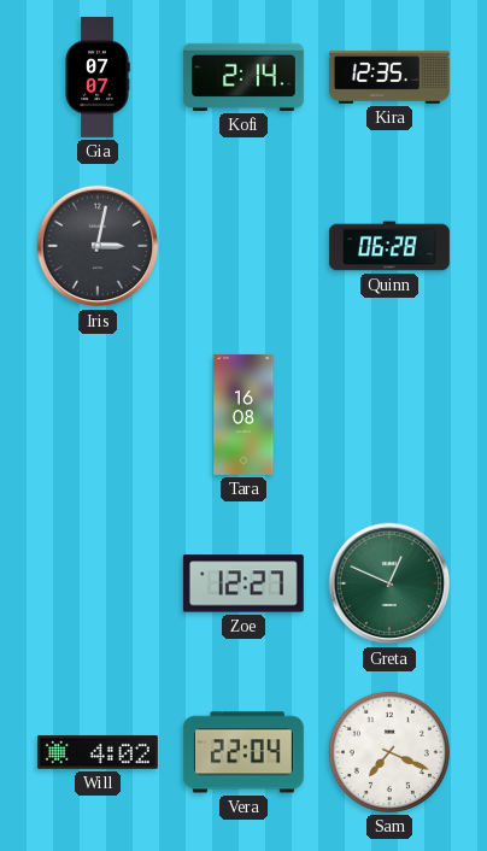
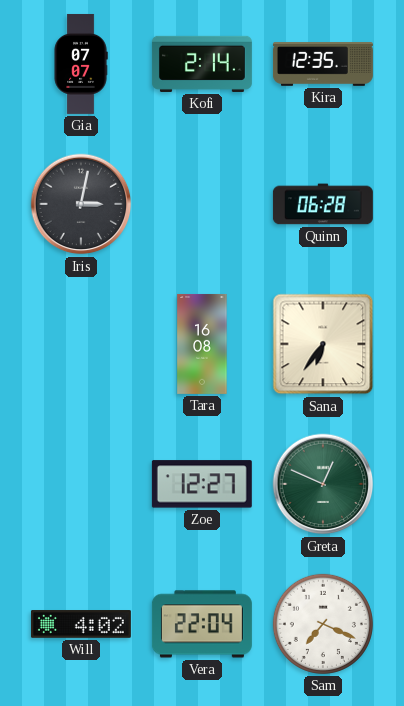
Sana: none -> 6:36
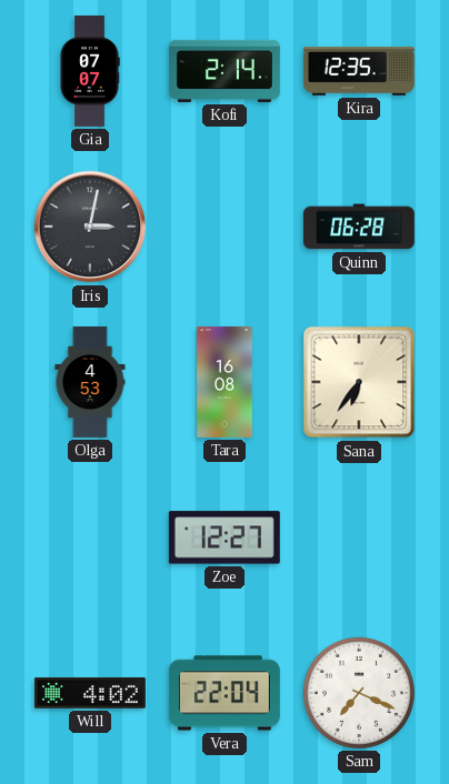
Olga: none -> 4:53
Greta: 12:49 -> none
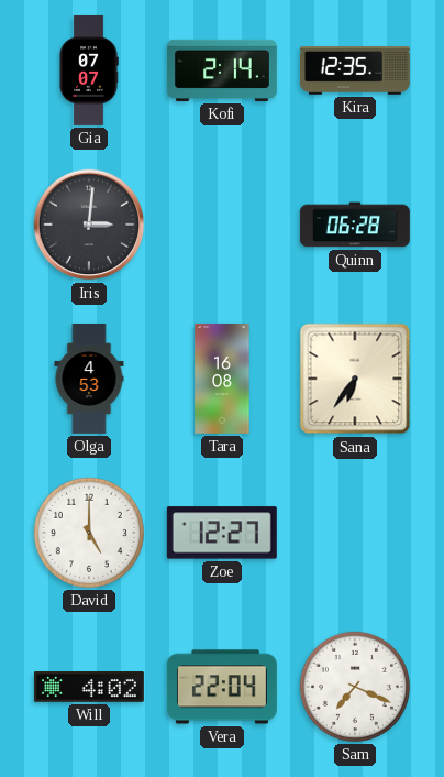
Iris: 3:02 -> 3:01
David: none -> 5:00
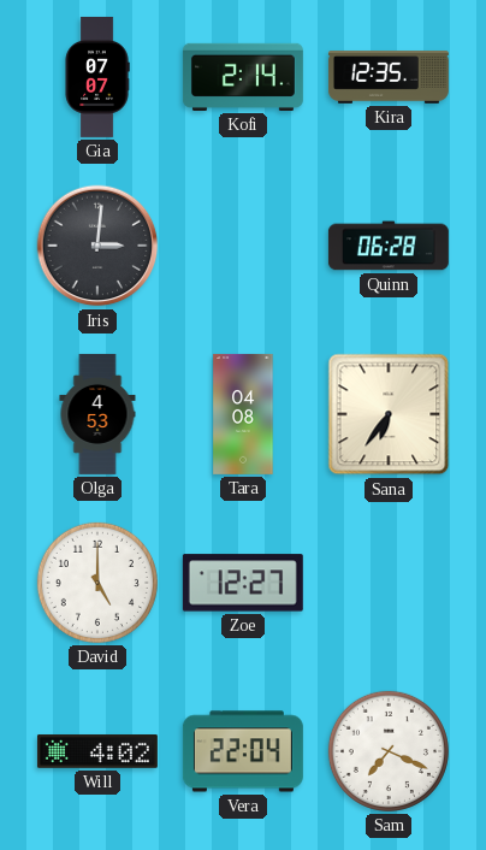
Tara: 16:08 -> 04:08
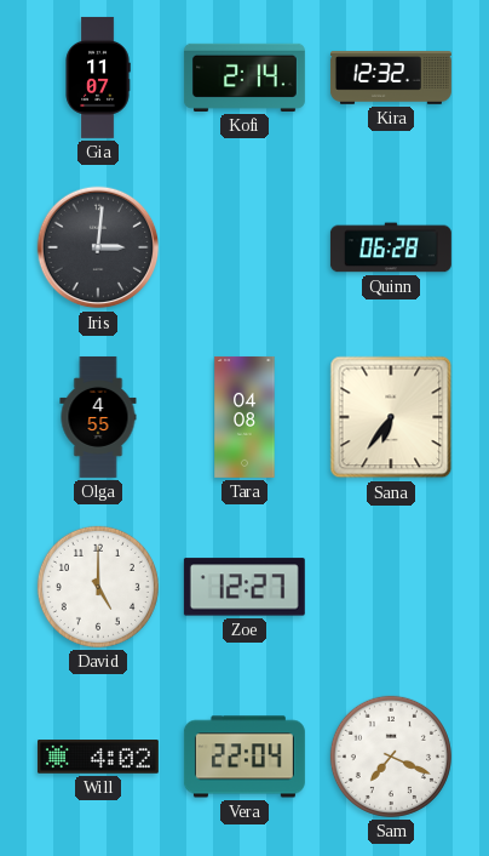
Gia: 07:07 -> 11:07
Kira: 12:35 -> 12:32
Olga: 4:53 -> 4:55
